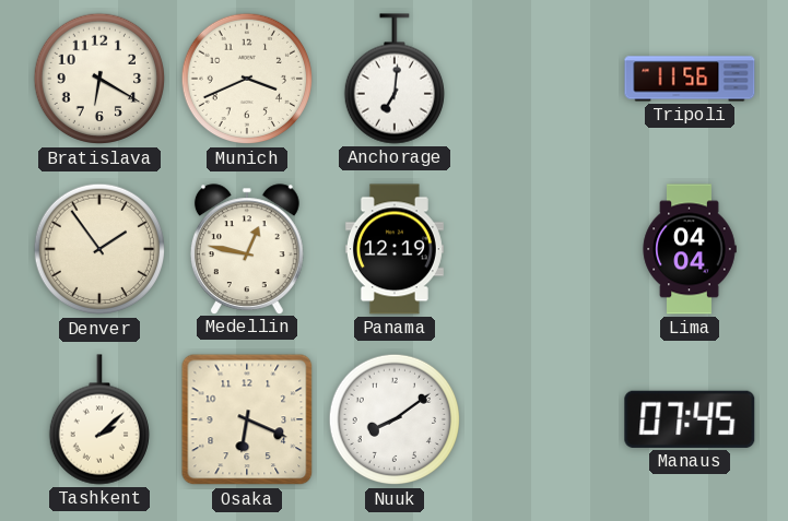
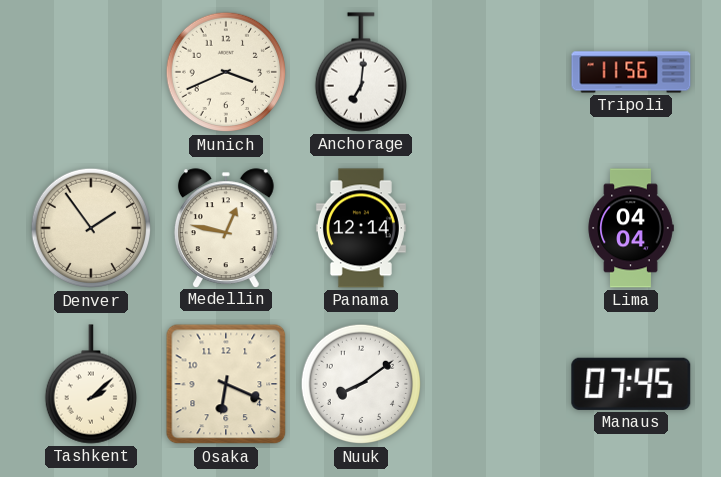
Bratislava: 6:20 -> none
Panama: 12:19 -> 12:14
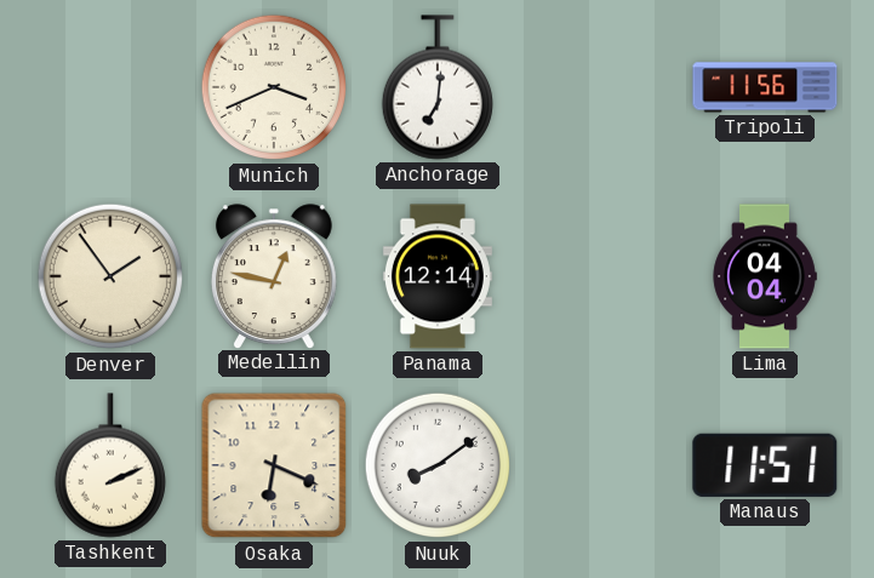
Tashkent: 2:08 -> 2:11
Manaus: 07:45 -> 11:51
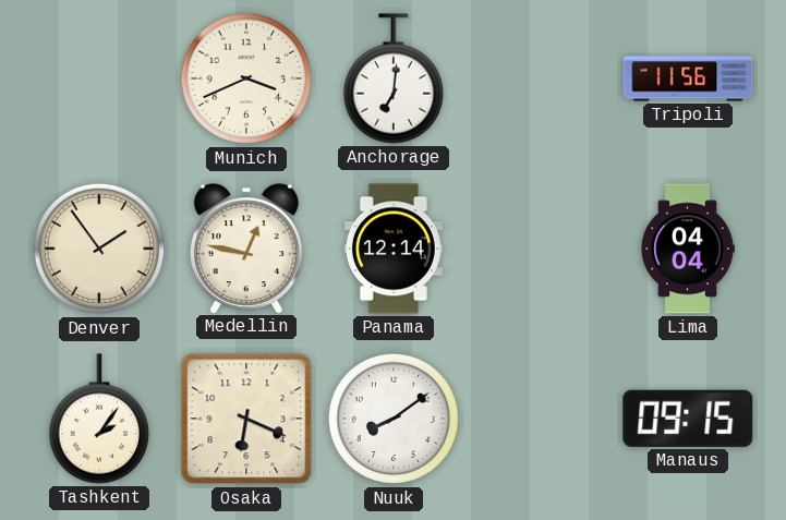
Tashkent: 2:11 -> 2:06
Manaus: 11:51 -> 09:15
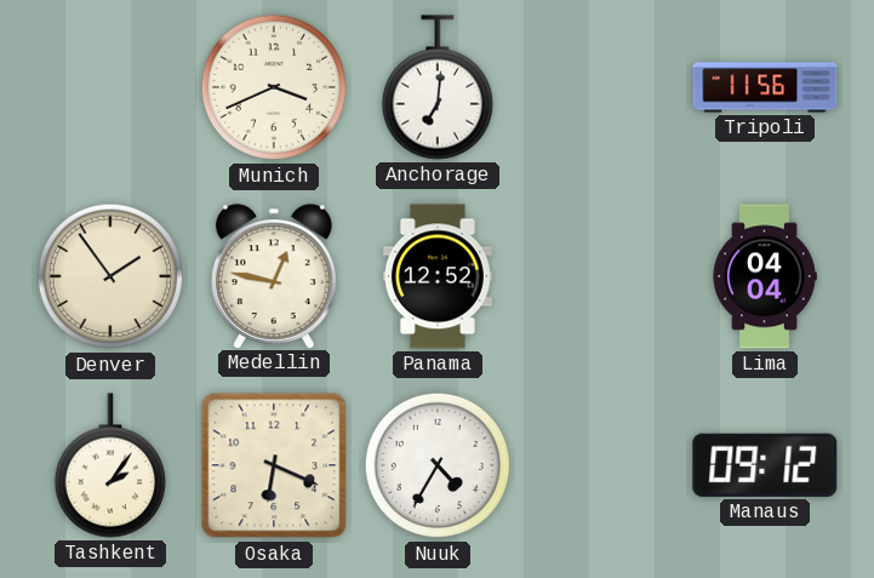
Panama: 12:14 -> 12:52
Nuuk: 8:09 -> 4:35
Manaus: 09:15 -> 09:12
